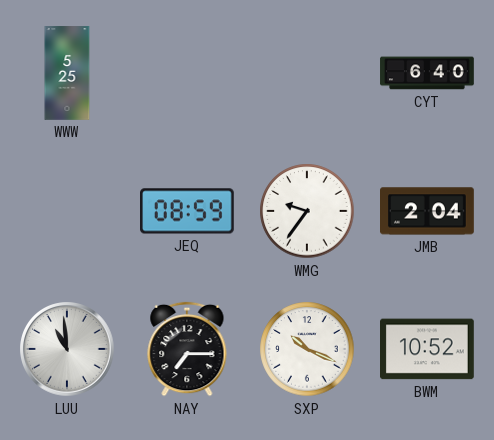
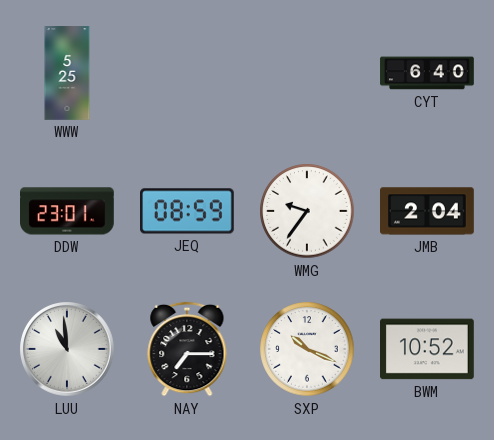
DDW: none -> 23:01
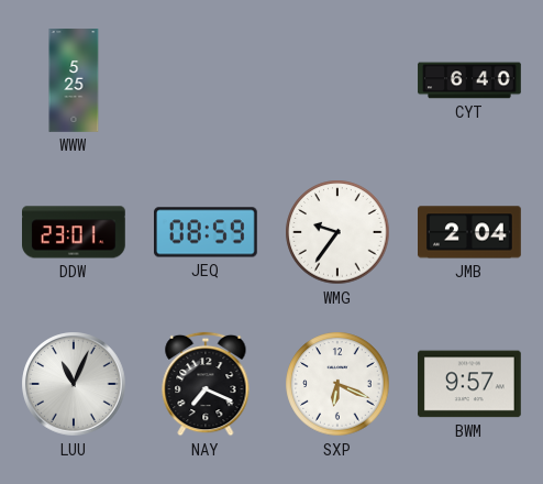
LUU: 10:59 -> 11:04
NAY: 7:15 -> 7:19
SXP: 10:19 -> 6:19
BWM: 10:52 -> 9:57
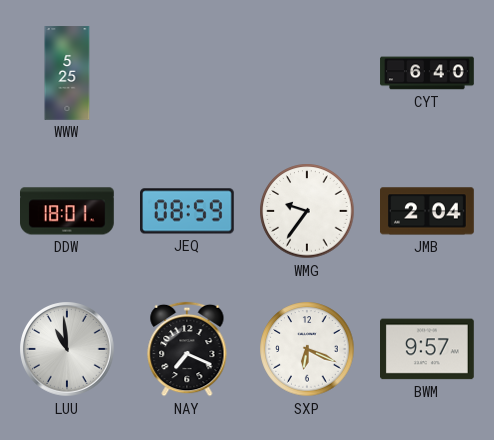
DDW: 23:01 -> 18:01
LUU: 11:04 -> 10:59
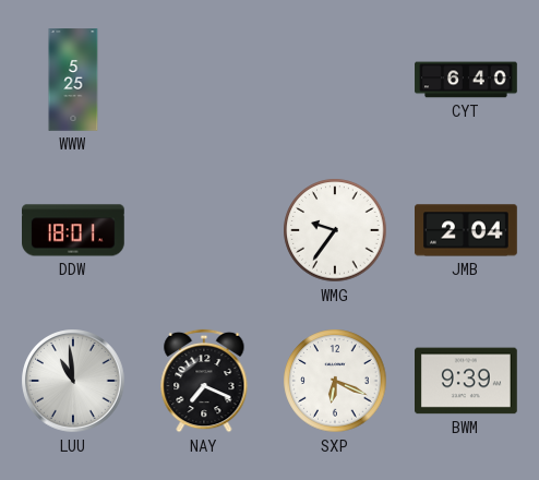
JEQ: 08:59 -> none
BWM: 9:57 -> 9:39
